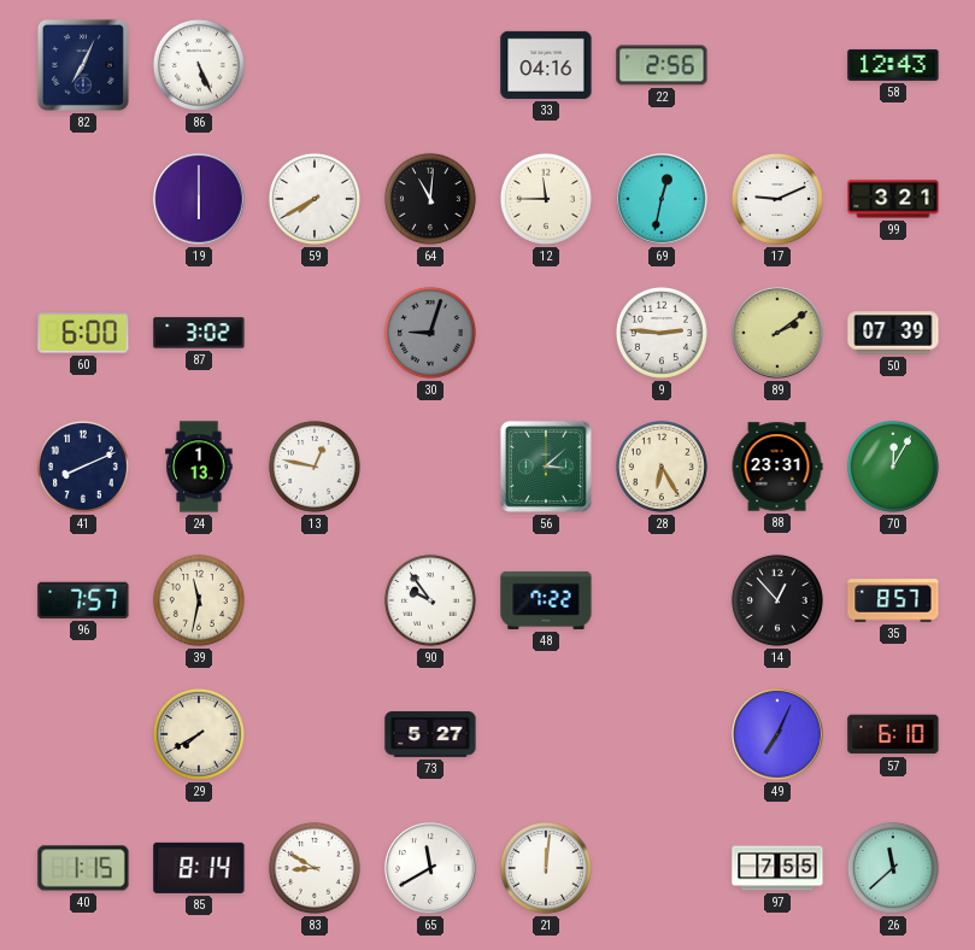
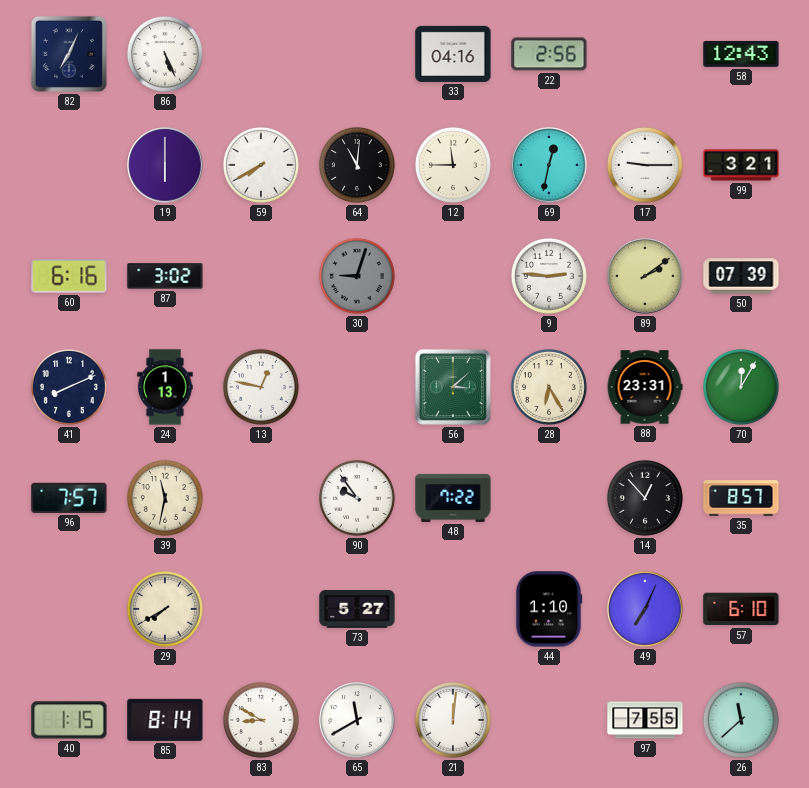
17: 9:11 -> 9:15
60: 6:00 -> 6:16
44: none -> 1:10
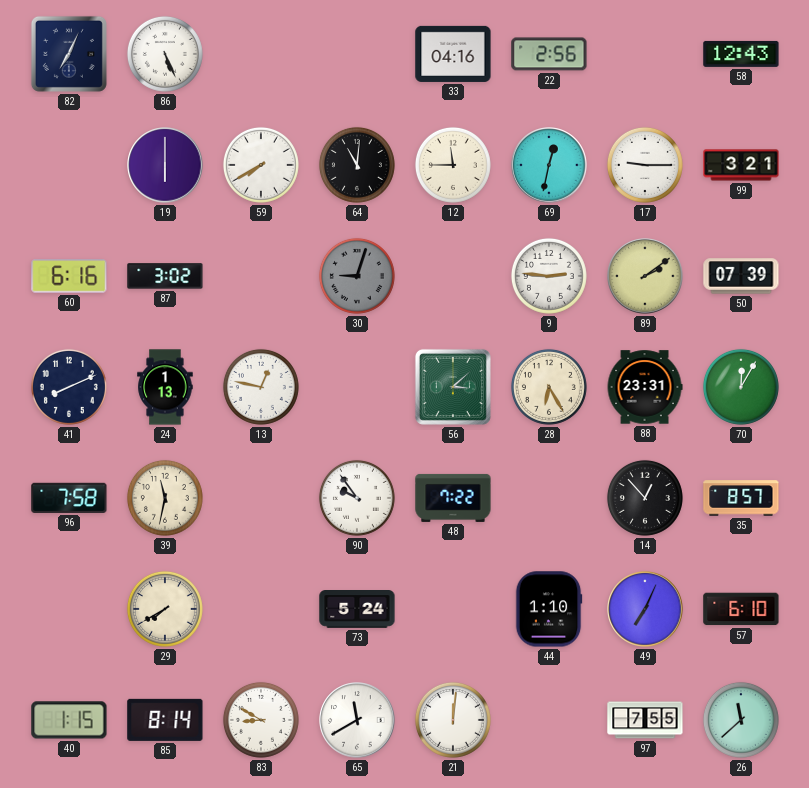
96: 7:57 -> 7:58
73: 5:27 -> 5:24
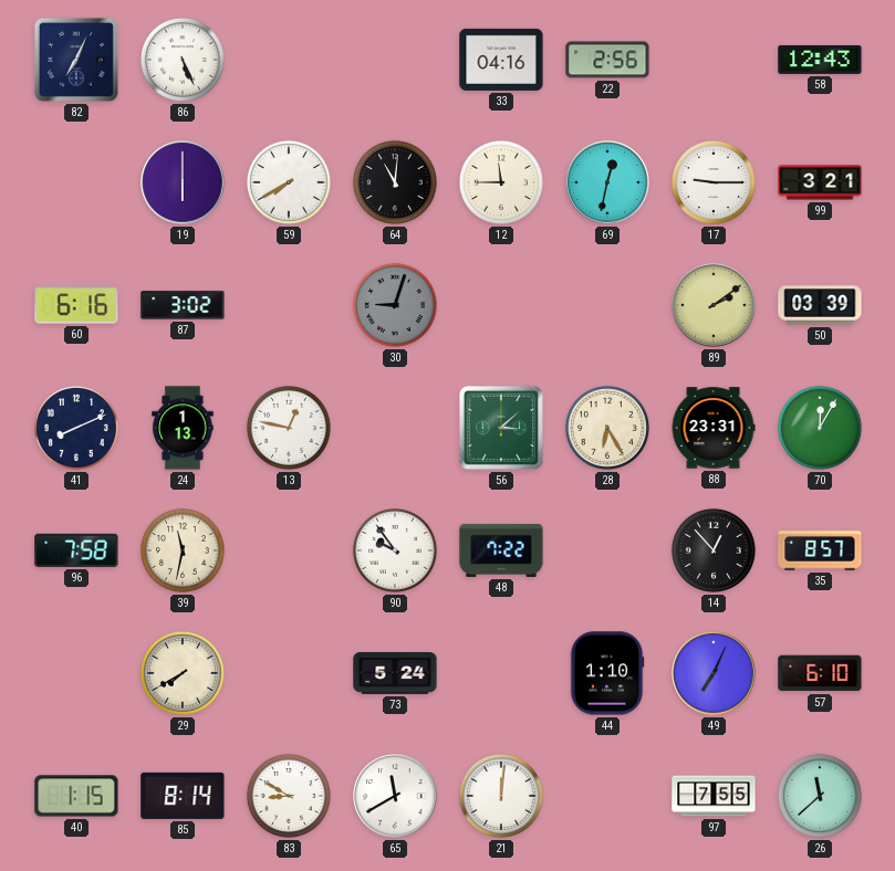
9: 2:46 -> none
50: 07:39 -> 03:39
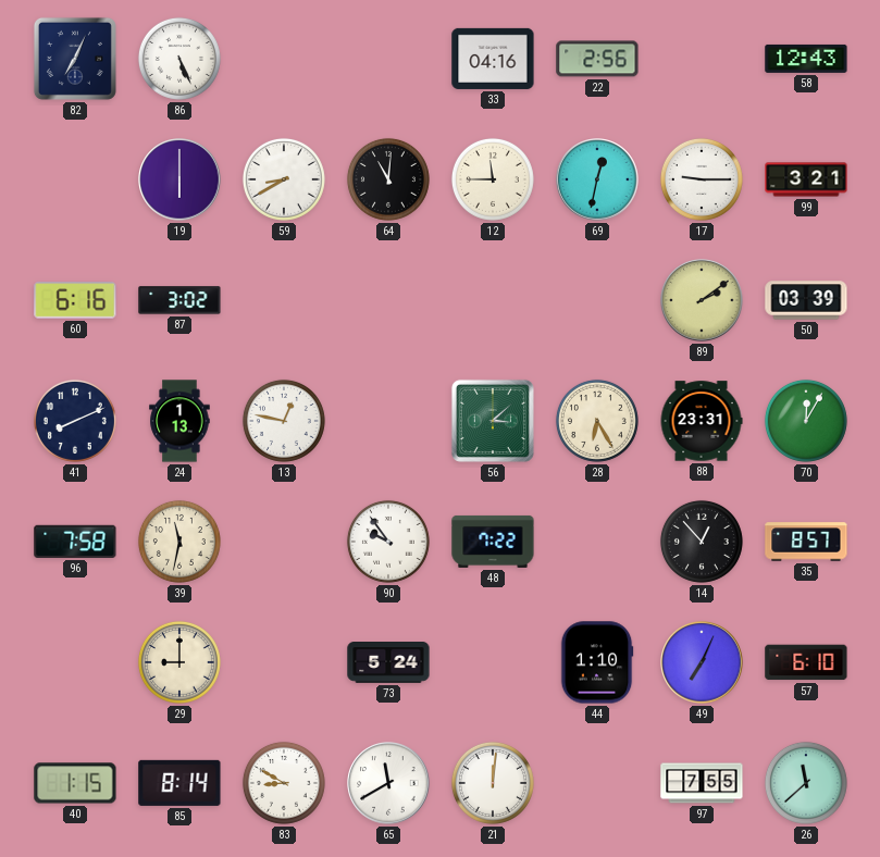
59: 7:40 -> 8:40
30: 9:03 -> none
29: 7:40 -> 9:00
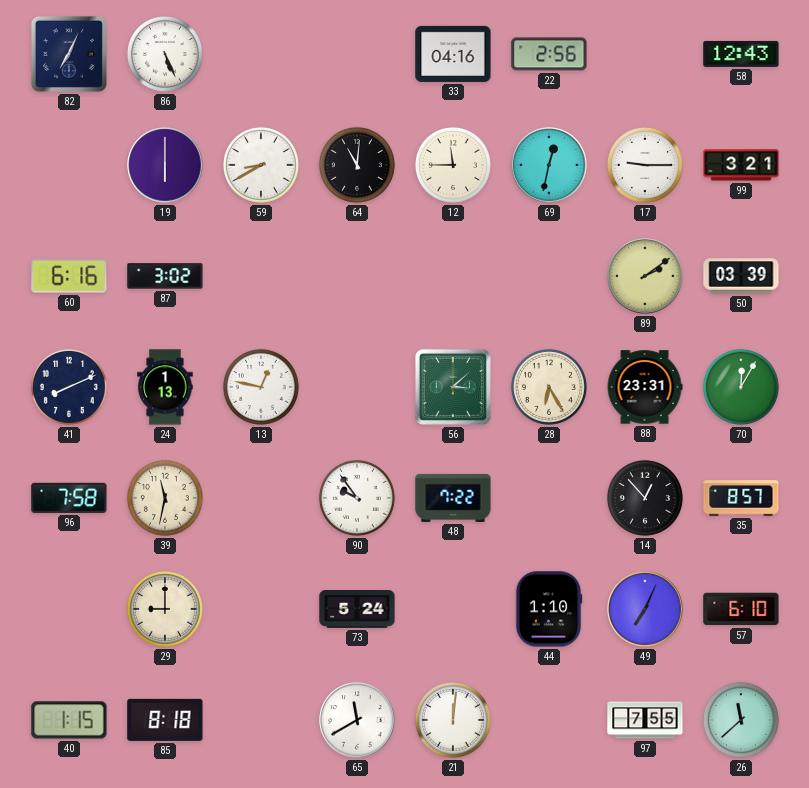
85: 8:14 -> 8:18
83: 8:50 -> none
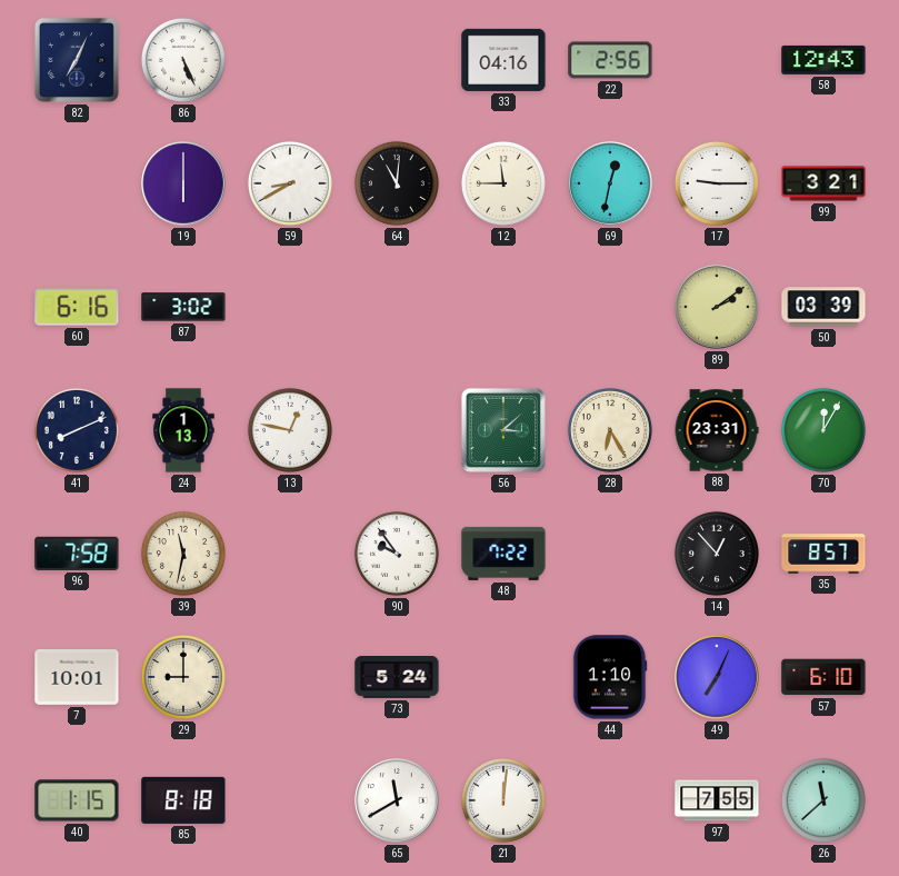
7: none -> 10:01
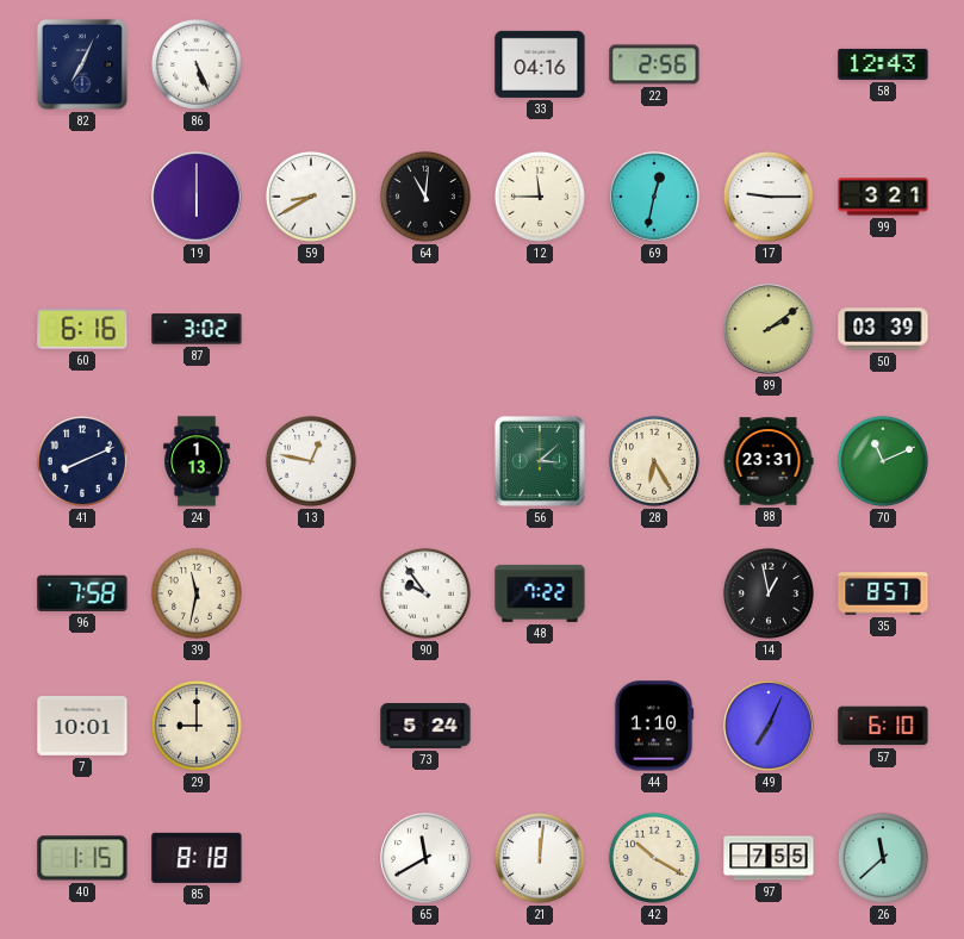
70: 12:05 -> 11:11
14: 12:53 -> 12:58
42: none -> 10:20
